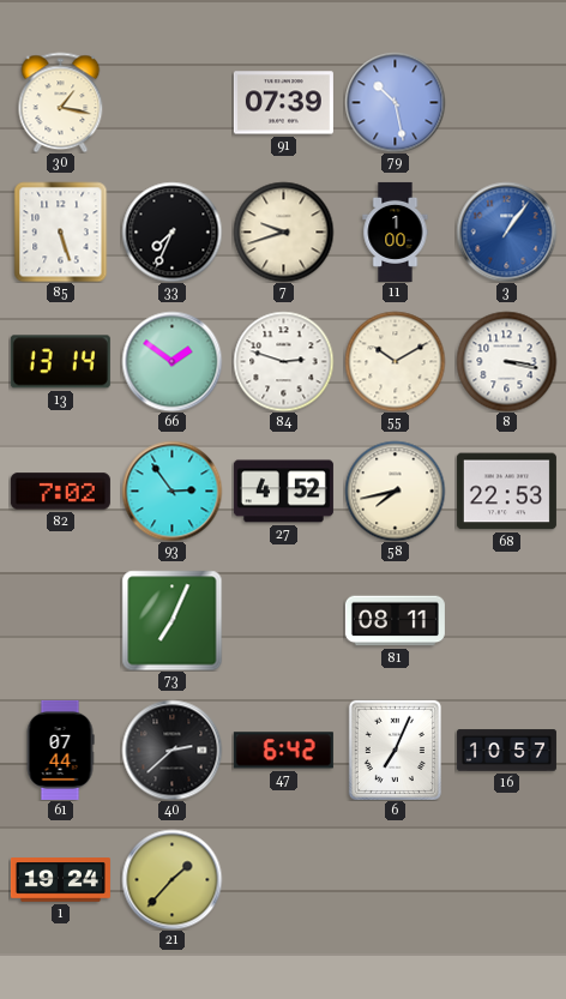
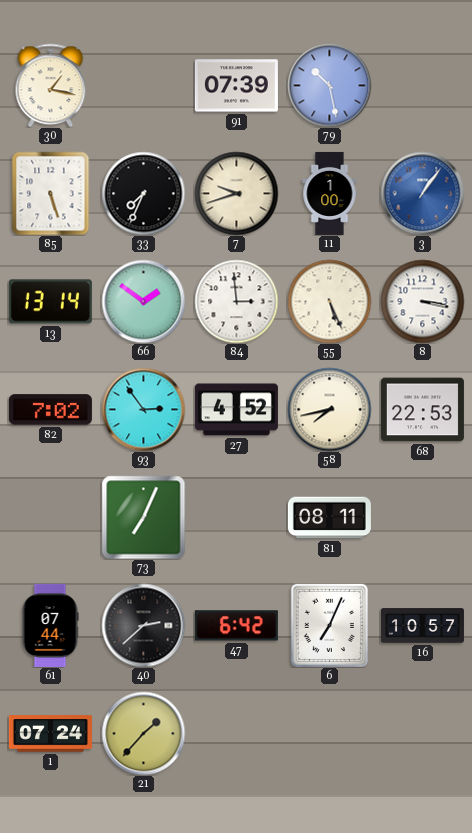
84: 2:48 -> 2:59
55: 10:10 -> 5:26
1: 19:24 -> 07:24
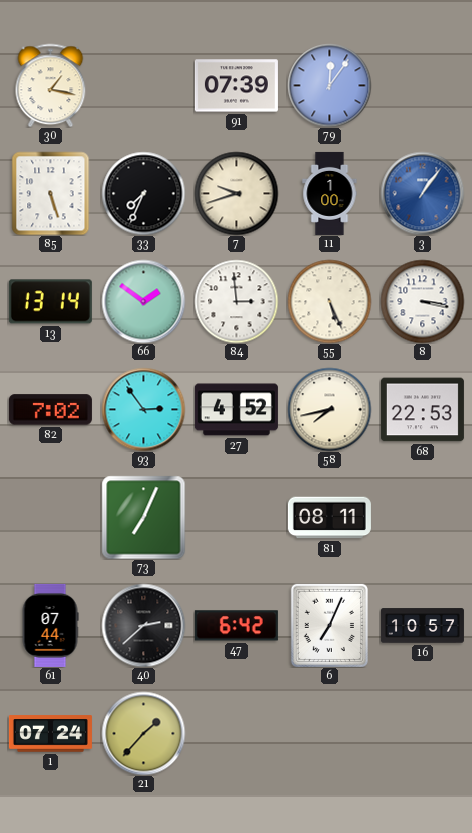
79: 10:28 -> 12:06
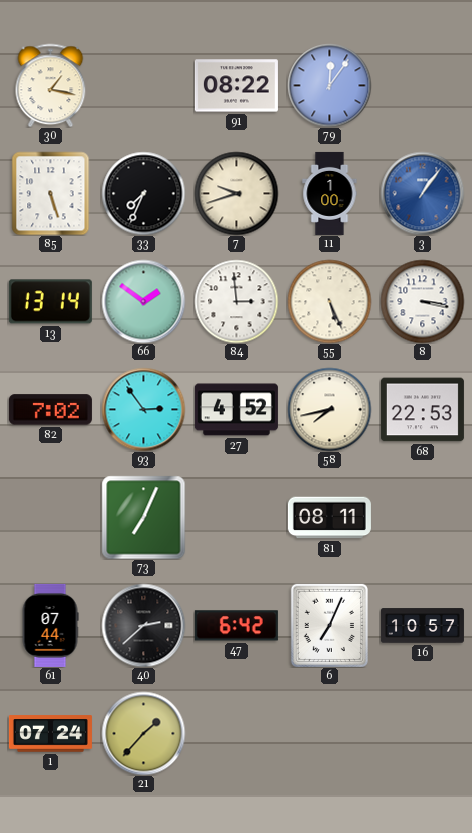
91: 07:39 -> 08:22
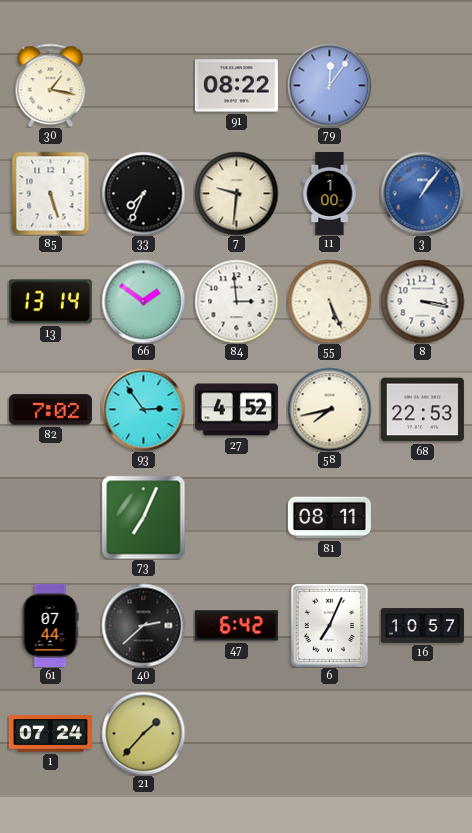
7: 9:42 -> 9:31
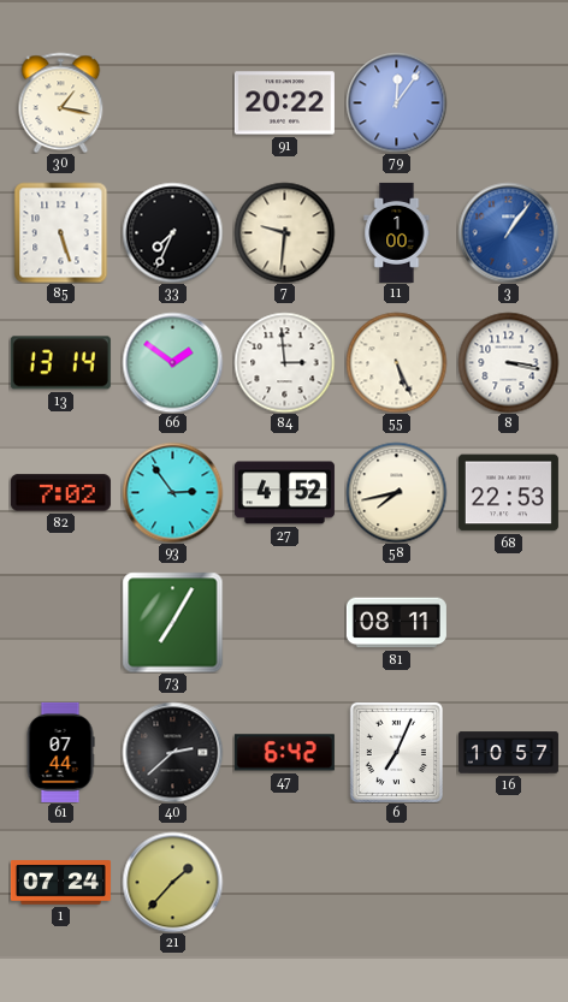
91: 08:22 -> 20:22
73: 7:04 -> 7:05
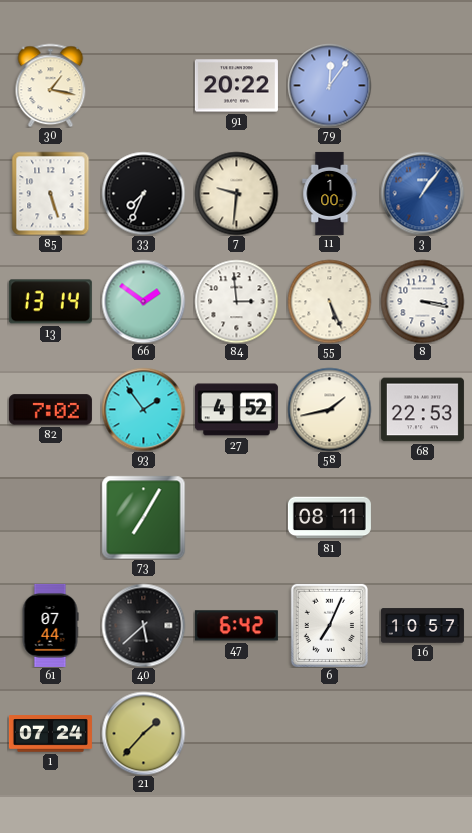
93: 2:54 -> 1:54
58: 7:43 -> 1:43
40: 2:38 -> 5:38
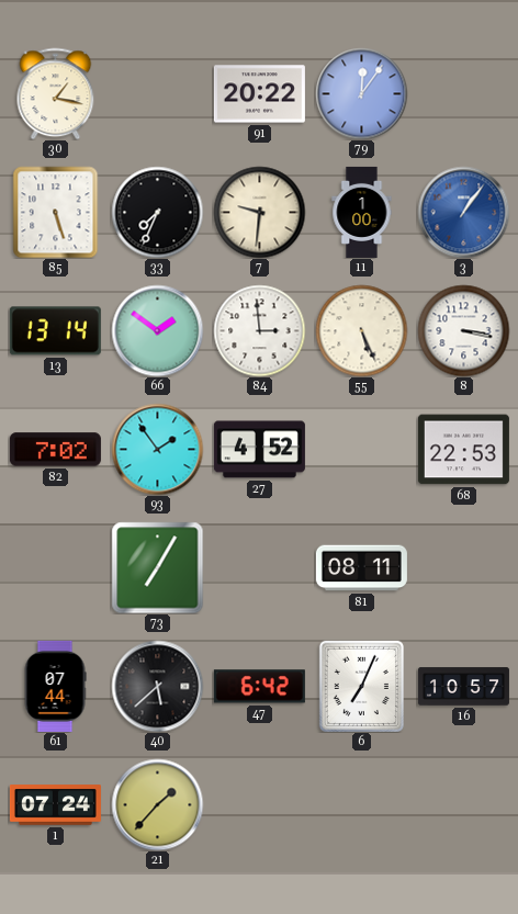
58: 1:43 -> none
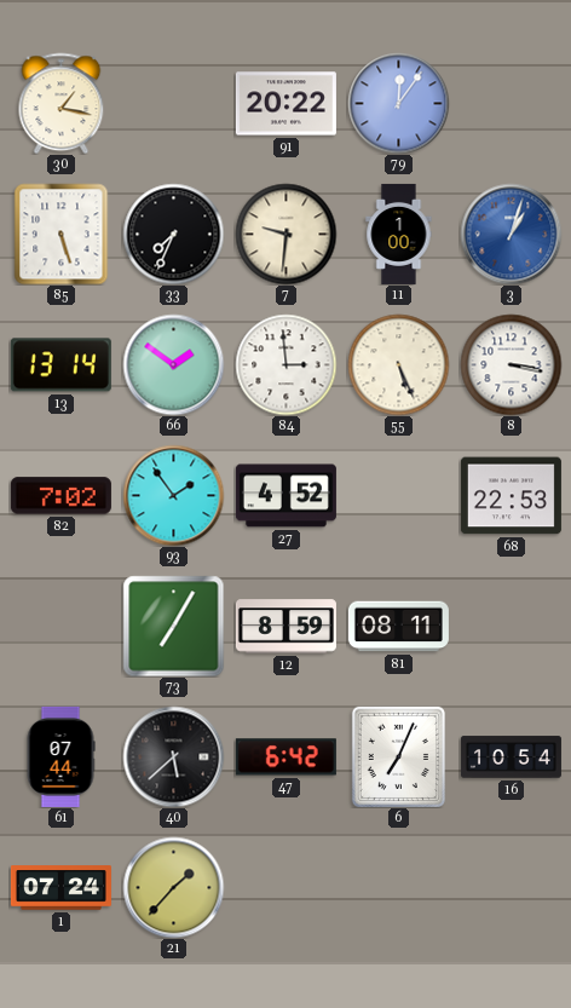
3: 1:06 -> 1:03
12: none -> 8:59
16: 10:57 -> 10:54
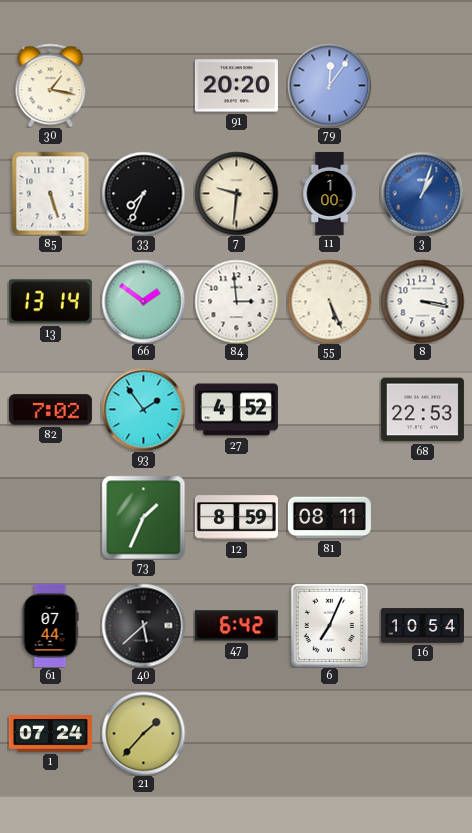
91: 20:22 -> 20:20
73: 7:05 -> 1:34
